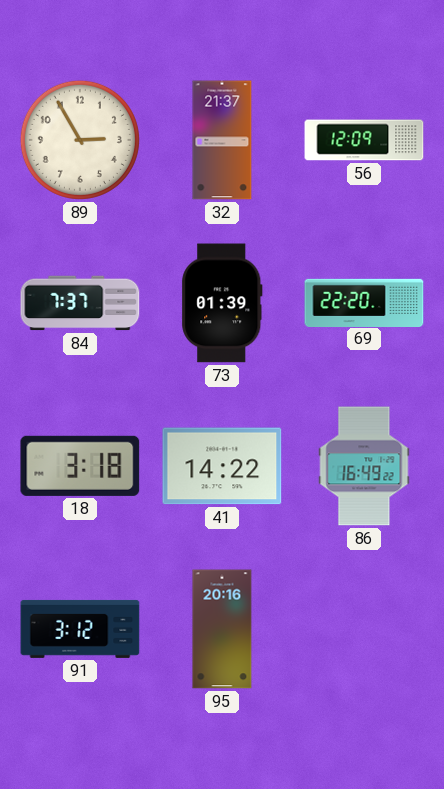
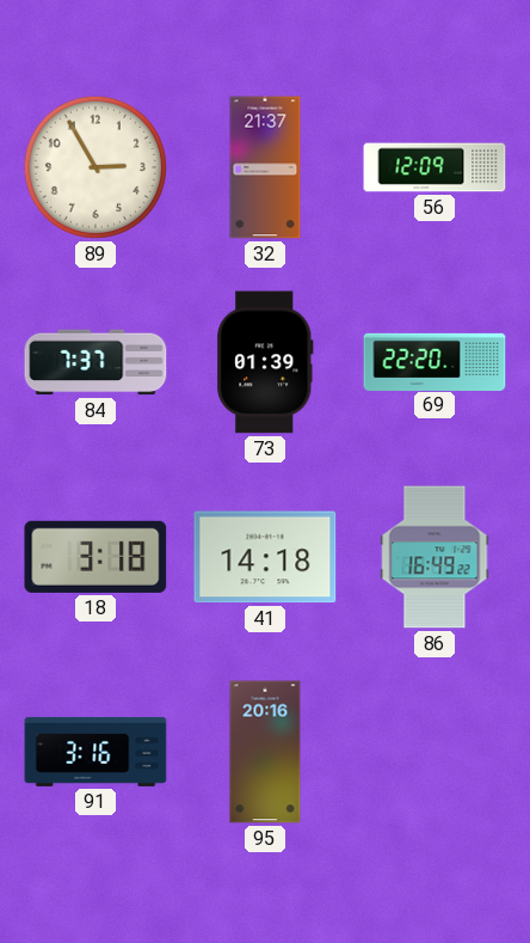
41: 14:22 -> 14:18
91: 3:12 -> 3:16
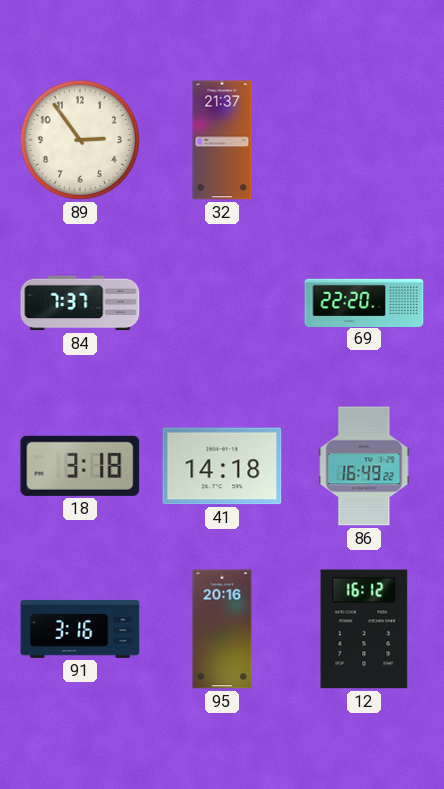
89: 2:55 -> 2:54
56: 12:09 -> none
73: 01:39 -> none
12: none -> 16:12
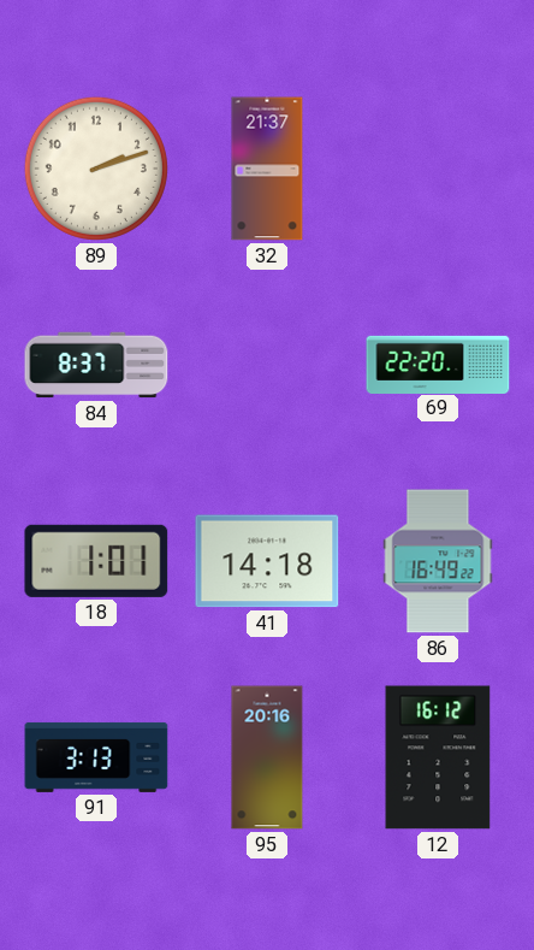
89: 2:54 -> 2:12
84: 7:37 -> 8:37
18: 3:18 -> 1:01
91: 3:16 -> 3:13
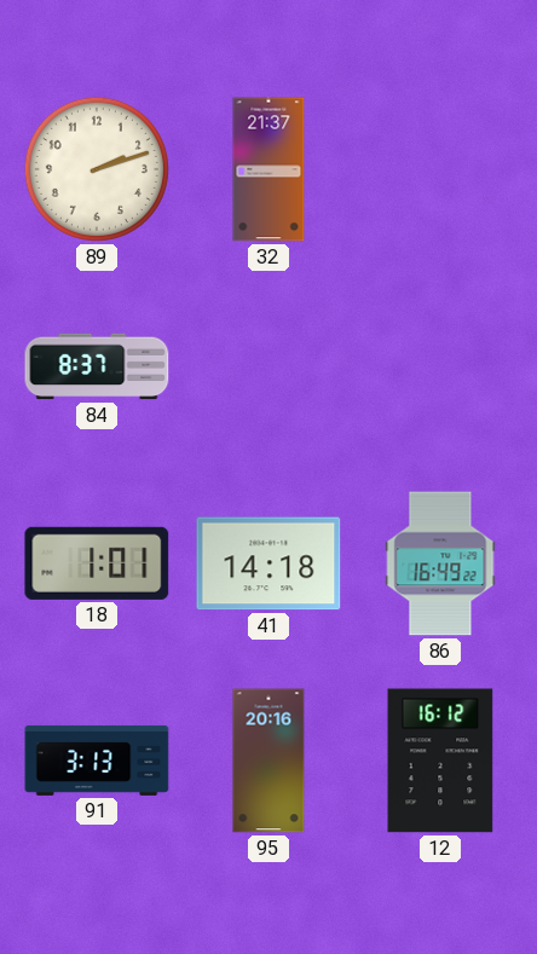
69: 22:20 -> none
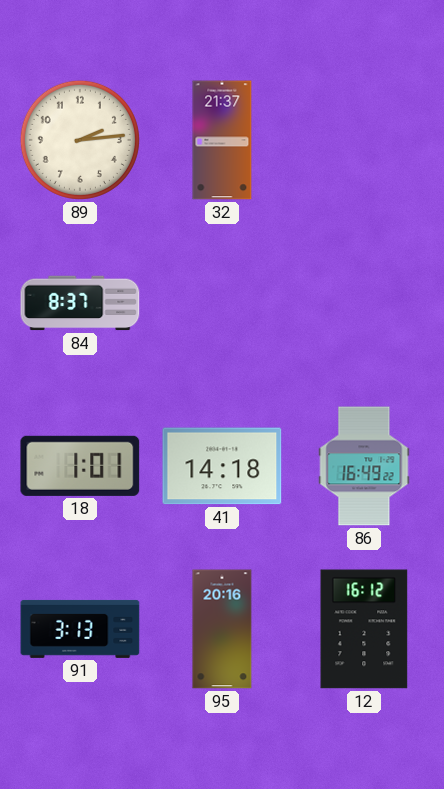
89: 2:12 -> 2:14
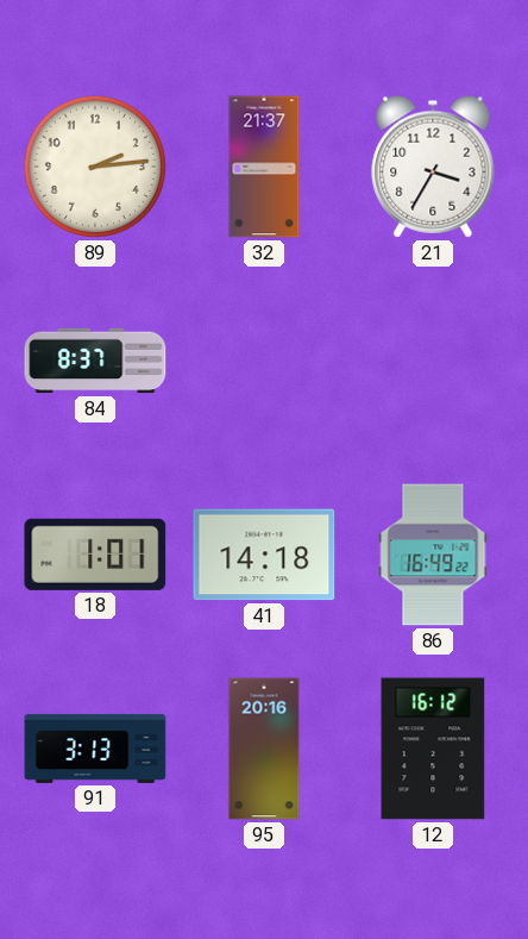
21: none -> 3:35
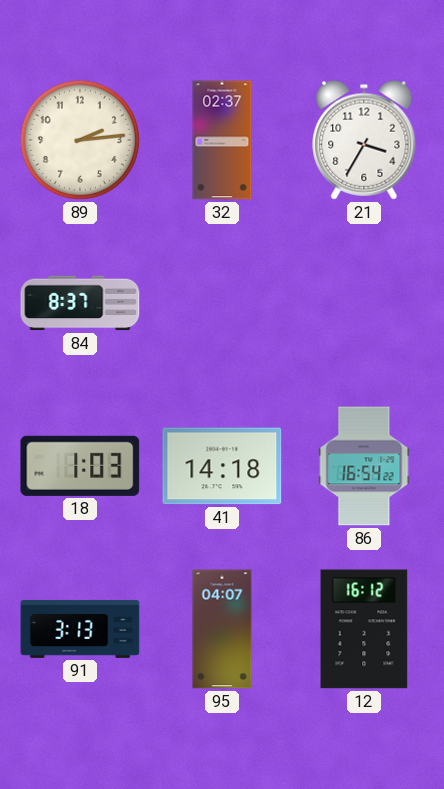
32: 21:37 -> 02:37
18: 1:01 -> 1:03
86: 16:49 -> 16:54
95: 20:16 -> 04:07
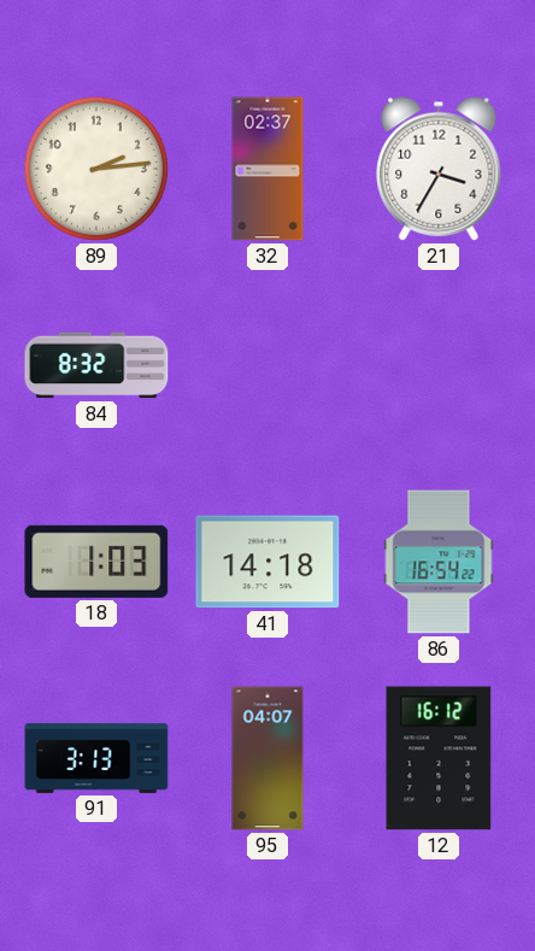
84: 8:37 -> 8:32
